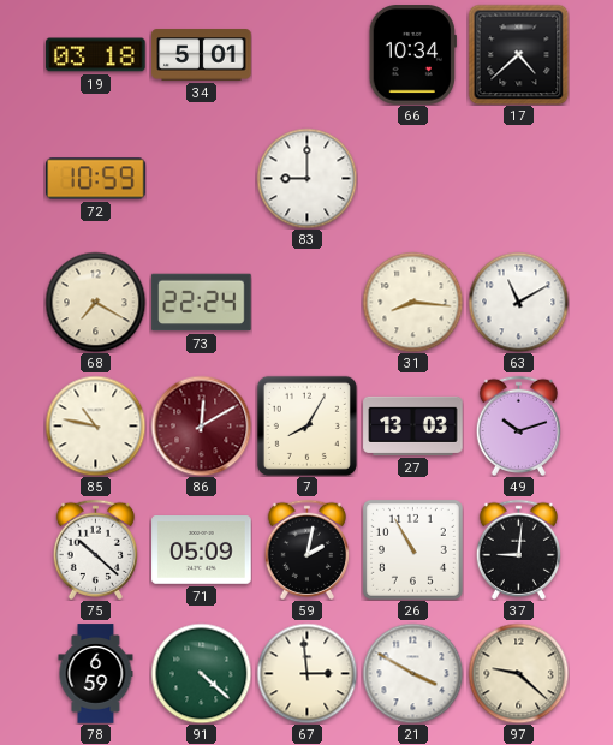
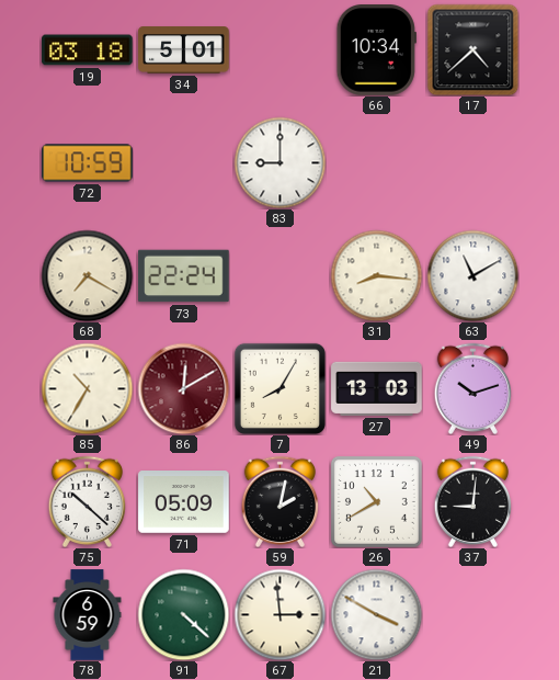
85: 10:47 -> 10:35
26: 10:55 -> 10:40
97: 9:22 -> none
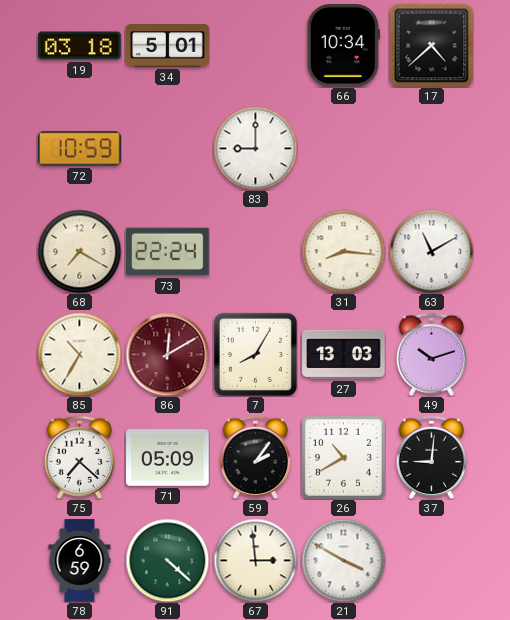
75: 10:22 -> 7:22
59: 2:02 -> 2:06
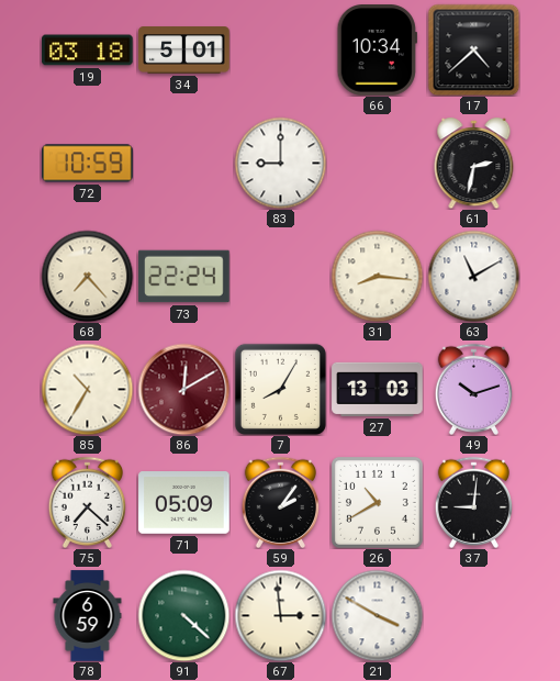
61: none -> 2:32
68: 7:20 -> 7:23
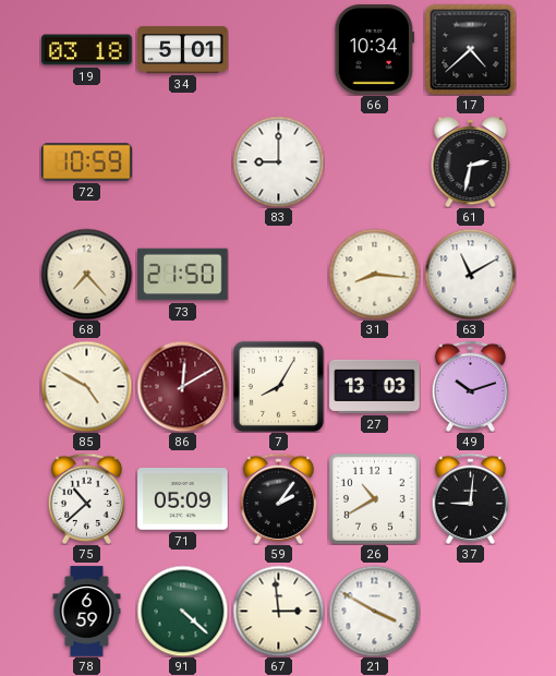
73: 22:24 -> 21:50
85: 10:35 -> 4:50
75: 7:22 -> 10:38
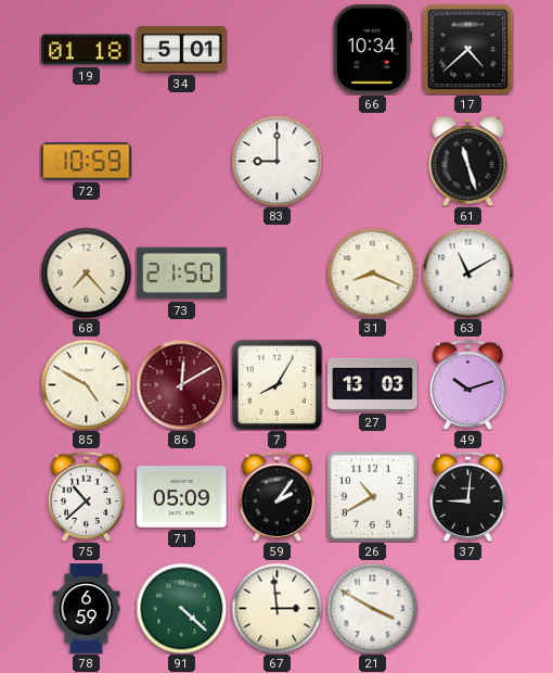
19: 03:18 -> 01:18
61: 2:32 -> 11:27
31: 8:16 -> 8:19
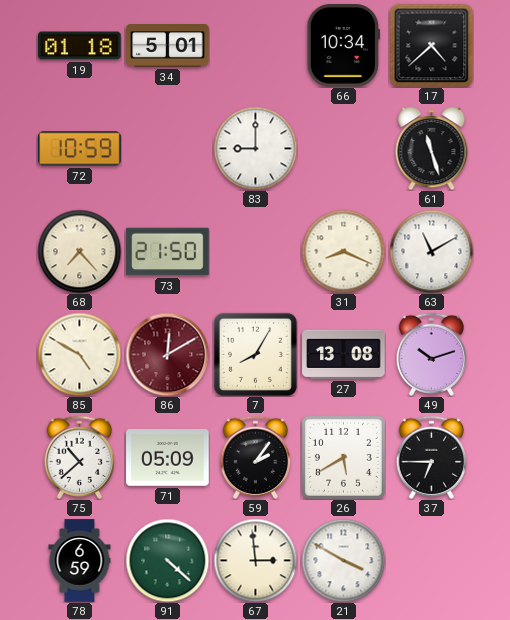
27: 13:03 -> 13:08
26: 10:40 -> 5:40
37: 9:01 -> 6:45
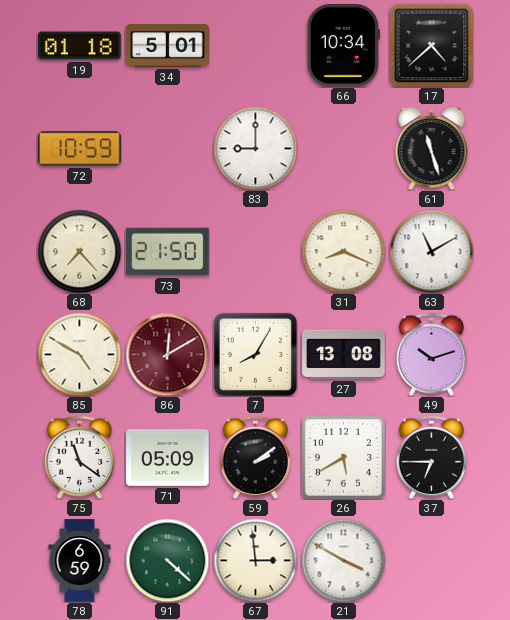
75: 10:38 -> 11:21
59: 2:06 -> 2:09
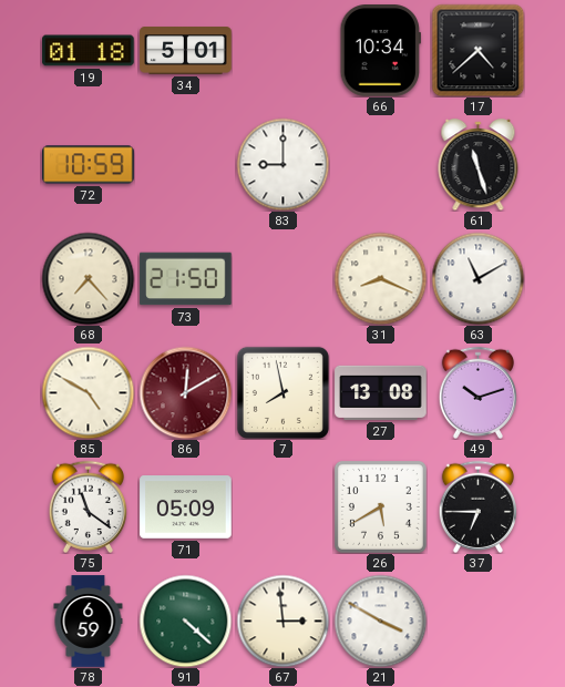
7: 8:05 -> 7:58
59: 2:09 -> none
